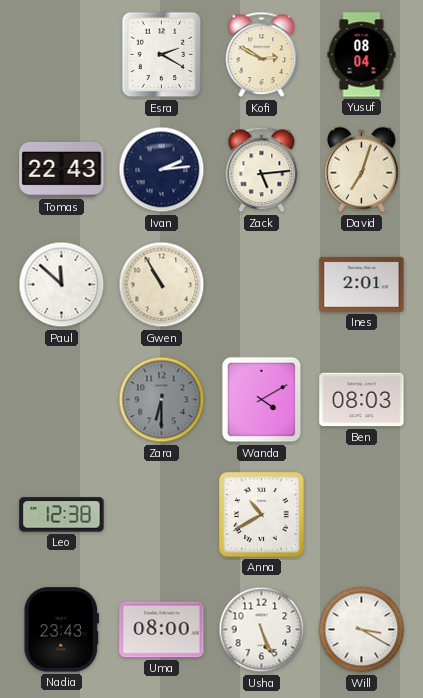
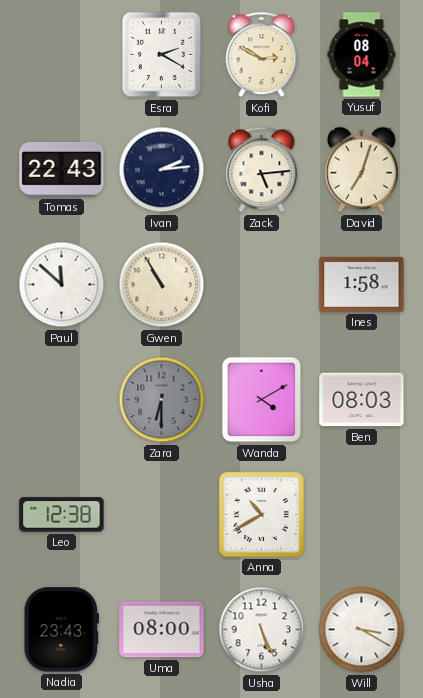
Ines: 2:01 -> 1:58
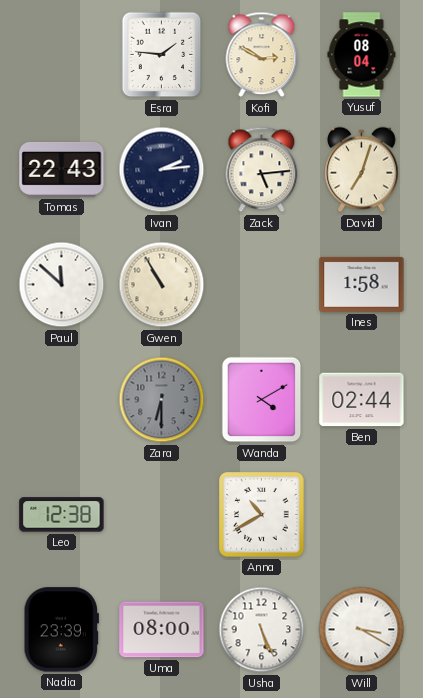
Esra: 2:20 -> 1:46
Ben: 08:03 -> 02:44
Nadia: 23:43 -> 23:39
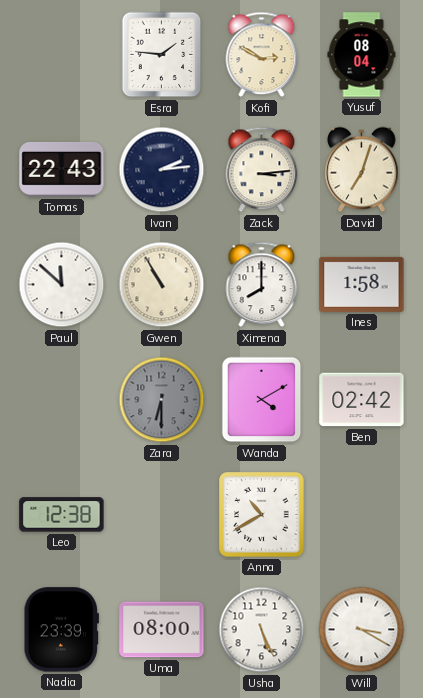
Zack: 5:14 -> 3:14
Ximena: none -> 8:00
Ben: 02:44 -> 02:42
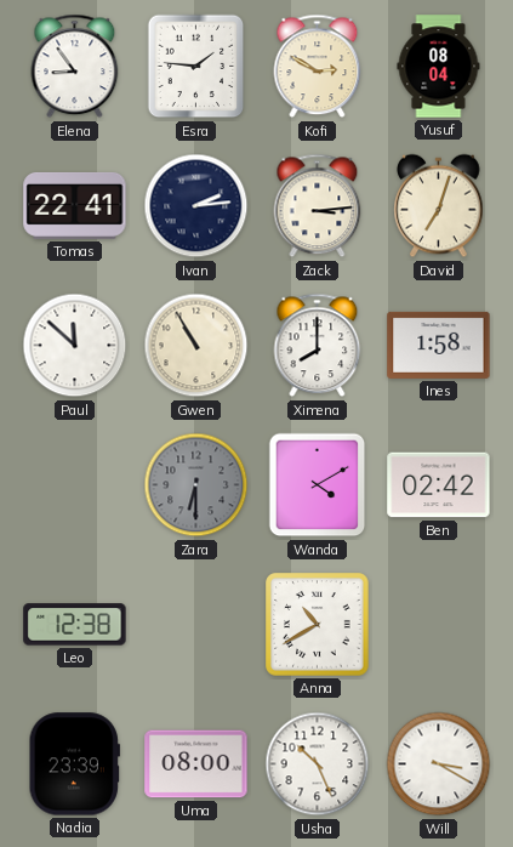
Elena: none -> 8:54
Tomas: 22:43 -> 22:41
Usha: 5:26 -> 10:26
